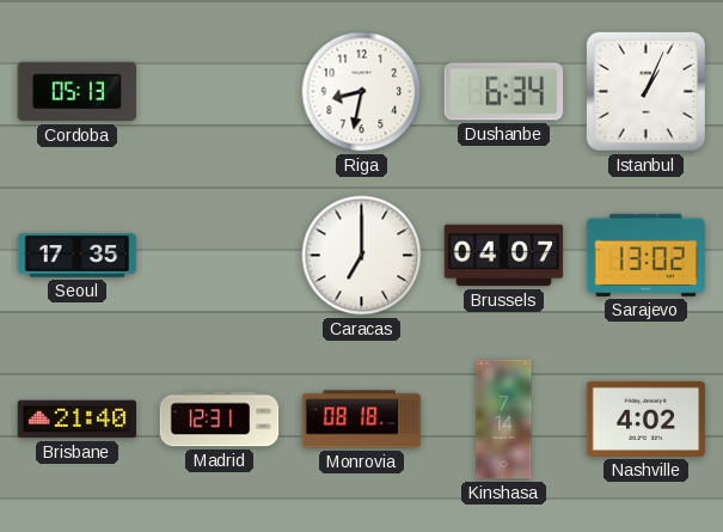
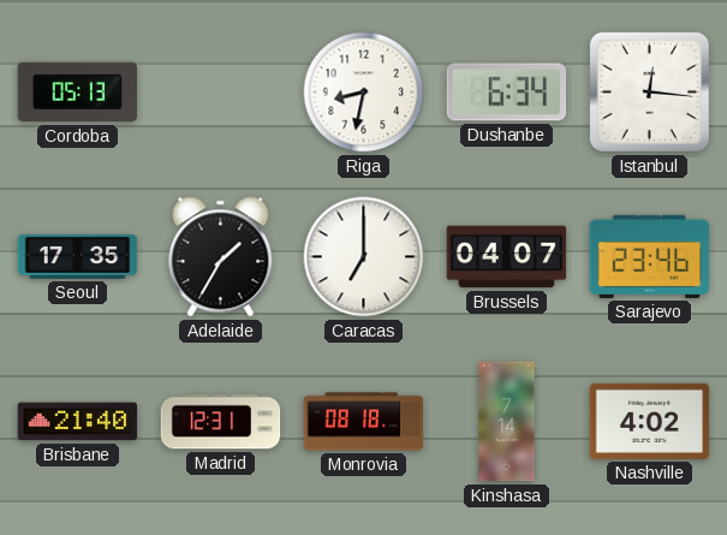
Istanbul: 1:04 -> 12:16
Adelaide: none -> 1:35
Sarajevo: 13:02 -> 23:46
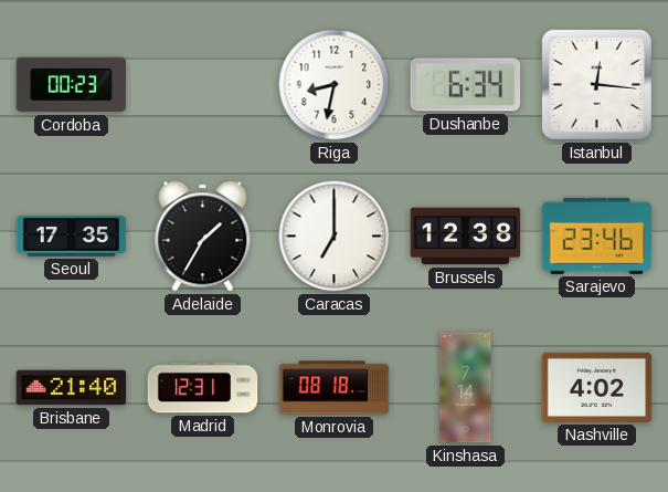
Cordoba: 05:13 -> 00:23
Brussels: 04:07 -> 12:38
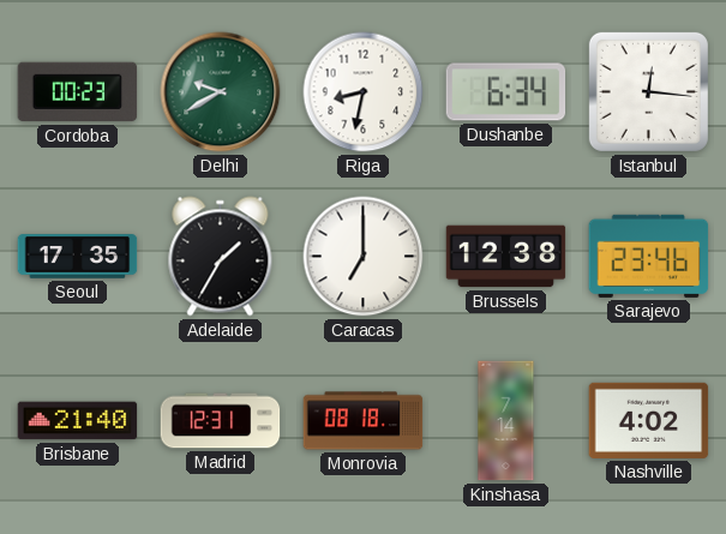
Delhi: none -> 9:40
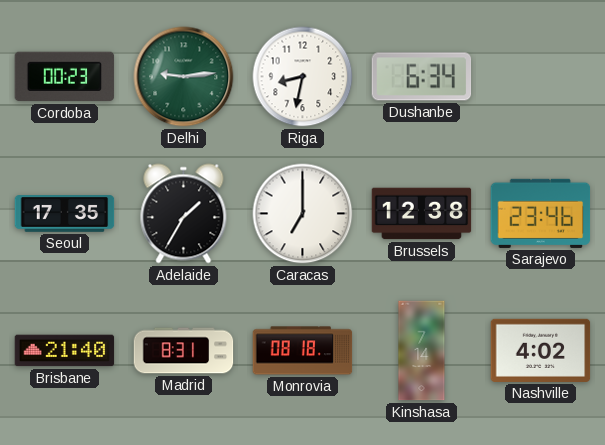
Delhi: 9:40 -> 9:14
Istanbul: 12:16 -> none
Madrid: 12:31 -> 8:31
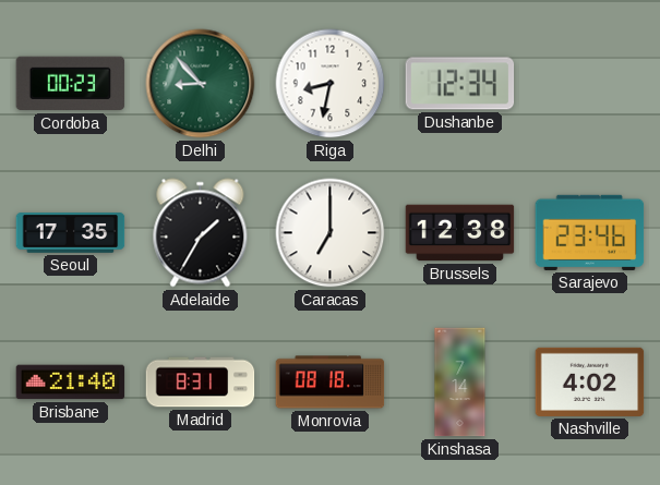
Delhi: 9:14 -> 8:53
Dushanbe: 6:34 -> 12:34
